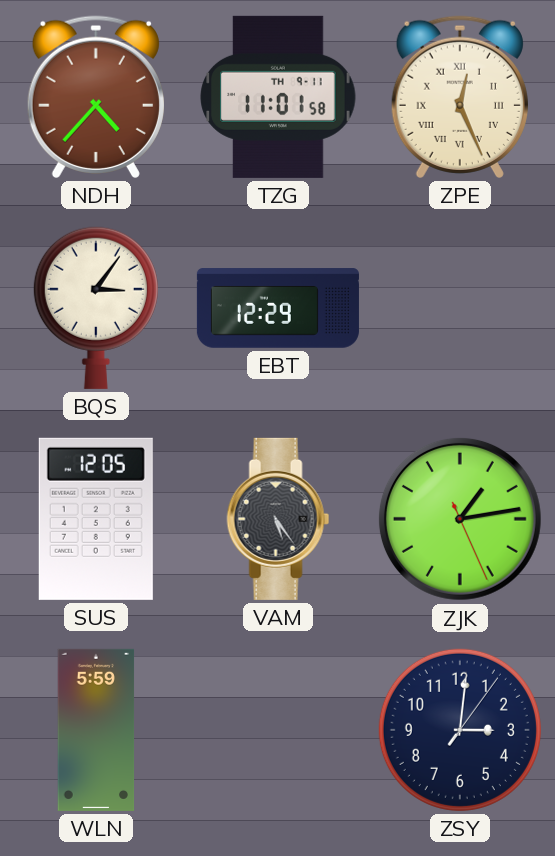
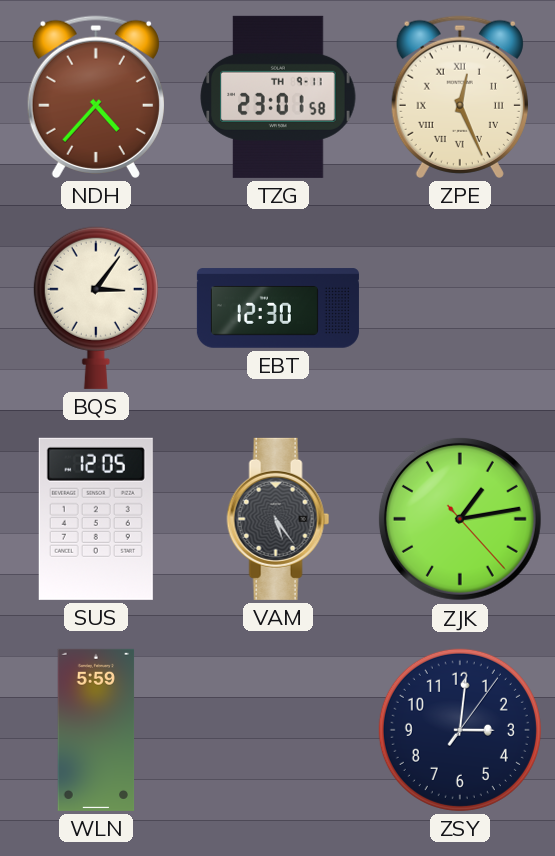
TZG: 11:01 -> 23:01
EBT: 12:29 -> 12:30
ZJK: 1:13:26 -> 1:13:23
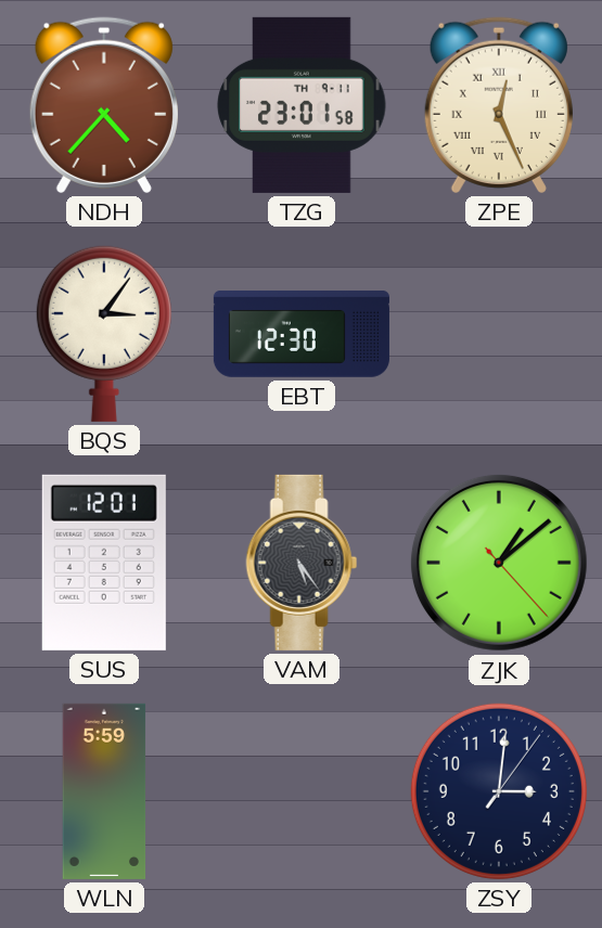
SUS: 12:05 -> 12:01
ZJK: 1:13 -> 1:08
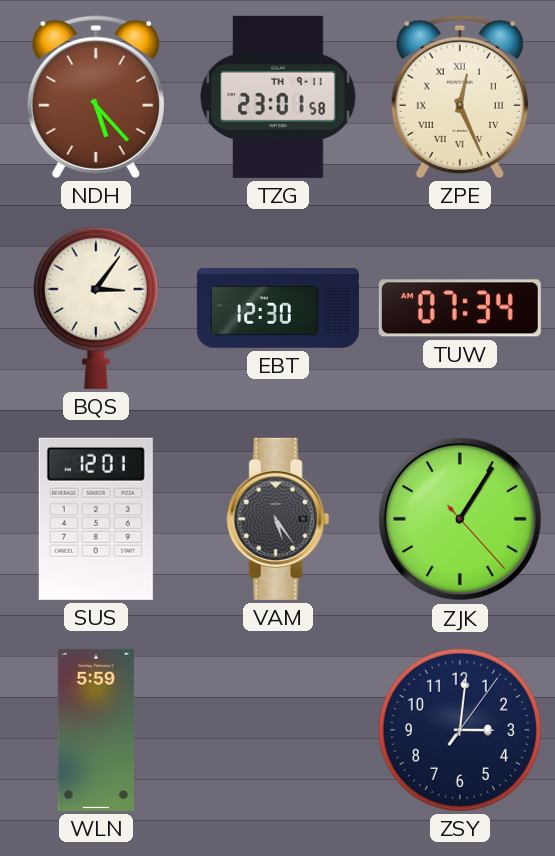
NDH: 4:37 -> 5:23
TUW: none -> 07:34
ZJK: 1:08 -> 1:05
